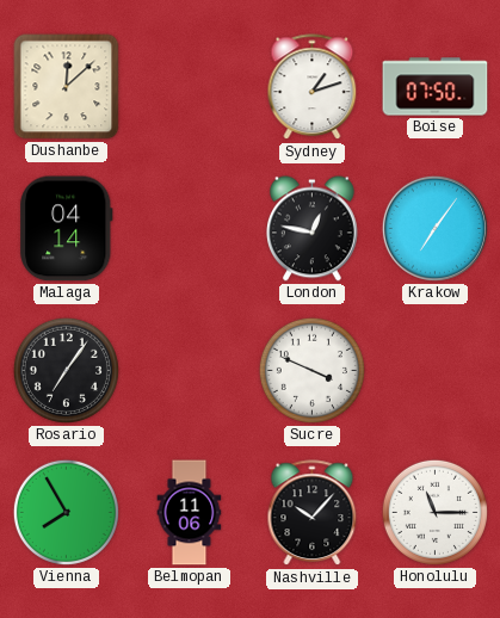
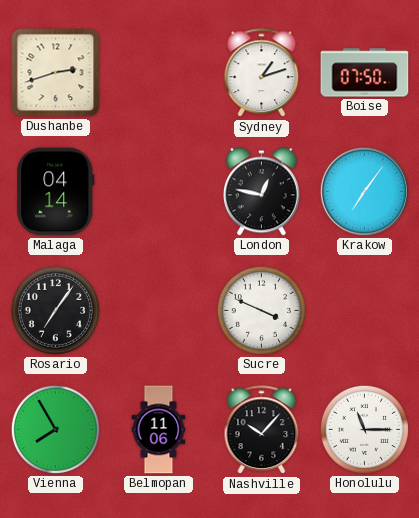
Dushanbe: 12:08 -> 2:42
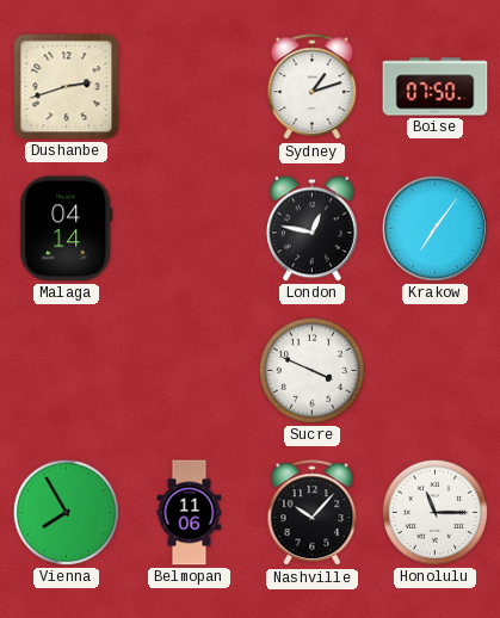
Rosario: 7:06 -> none
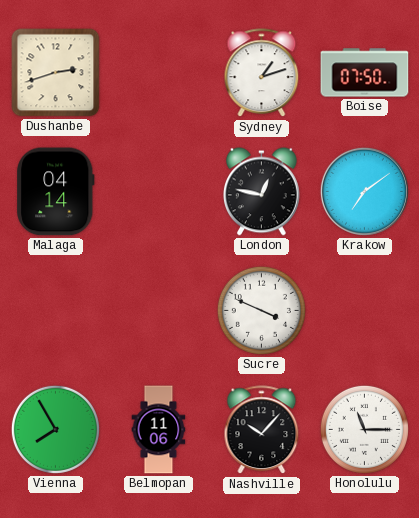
Krakow: 7:06 -> 7:09
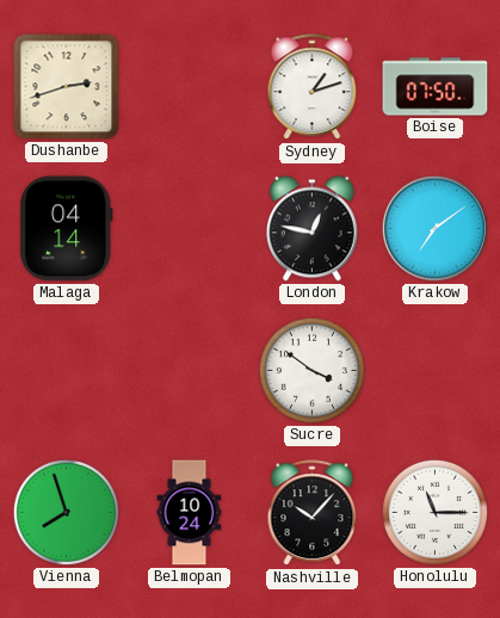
Sucre: 3:49 -> 3:51
Vienna: 7:55 -> 7:57
Belmopan: 11:06 -> 10:24
